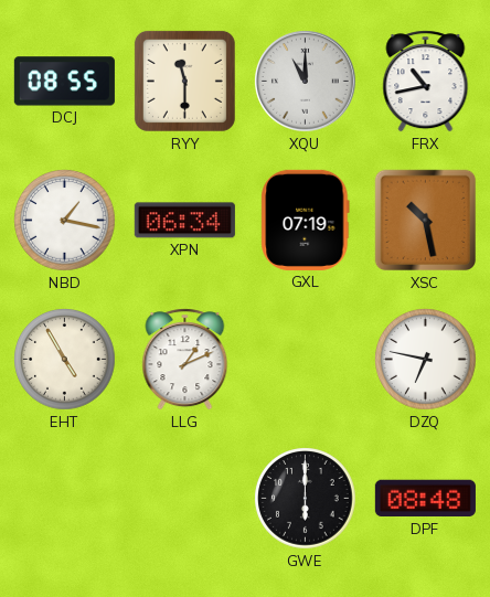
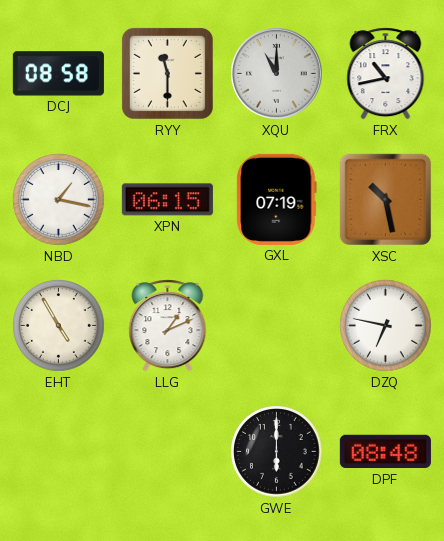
DCJ: 08:55 -> 08:58
XPN: 06:34 -> 06:15
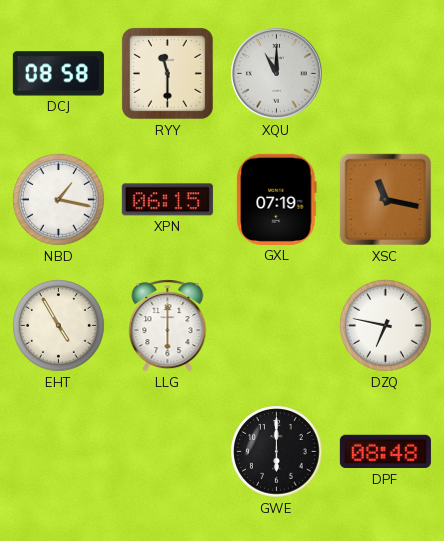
FRX: 10:43 -> none
XSC: 10:28 -> 11:17
LLG: 1:11 -> 6:00
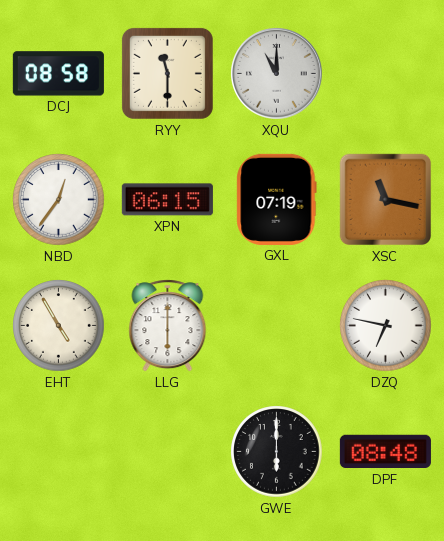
NBD: 1:17 -> 12:36
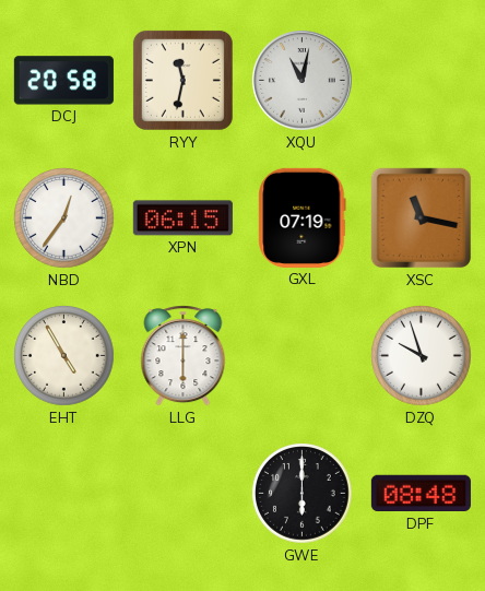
DCJ: 08:58 -> 20:58
RYY: 11:30 -> 11:32
XQU: 11:00 -> 11:02
DZQ: 6:47 -> 9:57
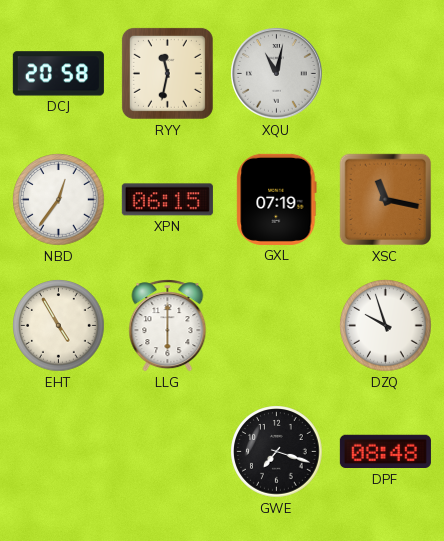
GWE: 6:00 -> 7:18
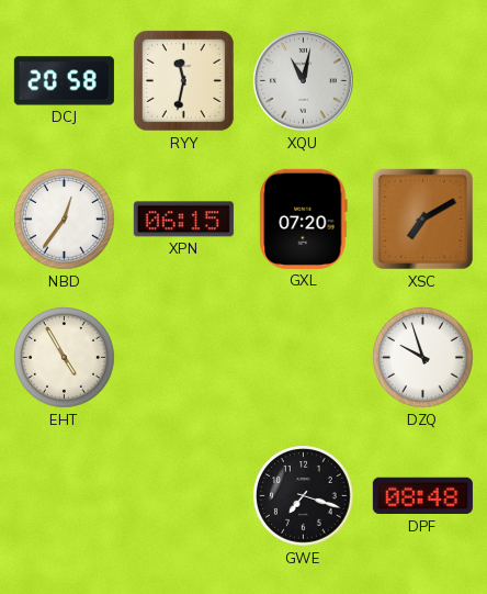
GXL: 07:19 -> 07:20
XSC: 11:17 -> 7:10
LLG: 6:00 -> none
